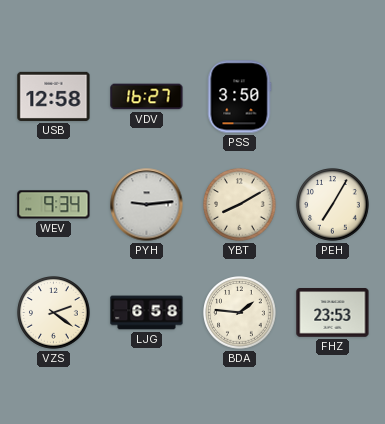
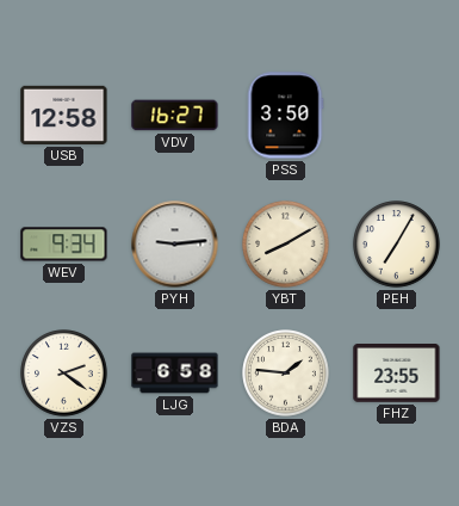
FHZ: 23:53 -> 23:55
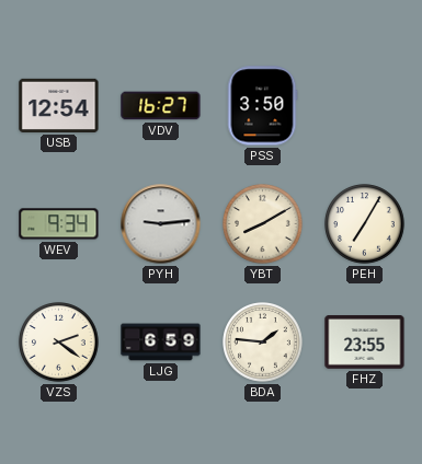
USB: 12:58 -> 12:54
LJG: 6:58 -> 6:59
